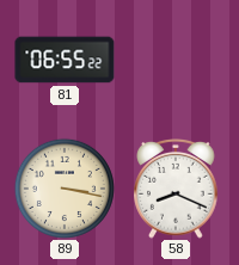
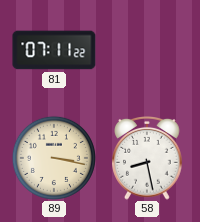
81: 06:55 -> 07:11
58: 8:19 -> 8:28
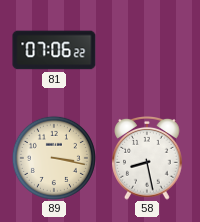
81: 07:11 -> 07:06
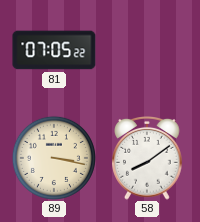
81: 07:06 -> 07:05
58: 8:28 -> 8:09
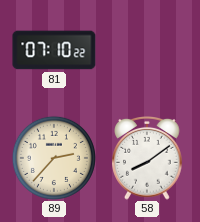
81: 07:05 -> 07:10
89: 3:17 -> 2:37
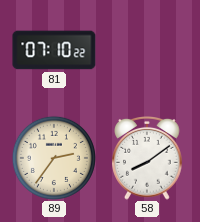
89: 2:37 -> 2:36
